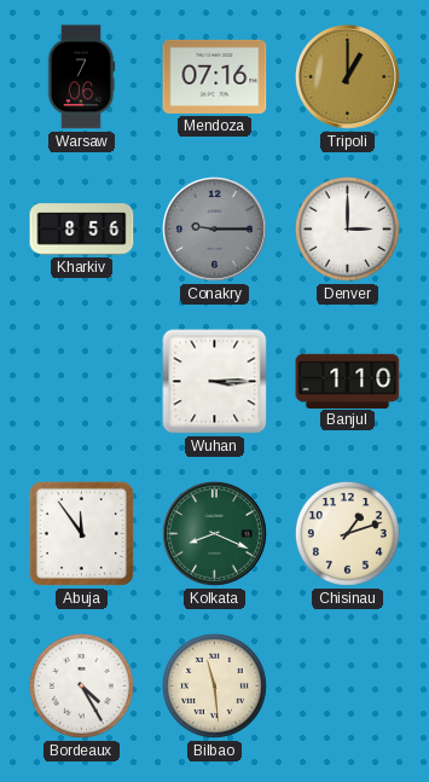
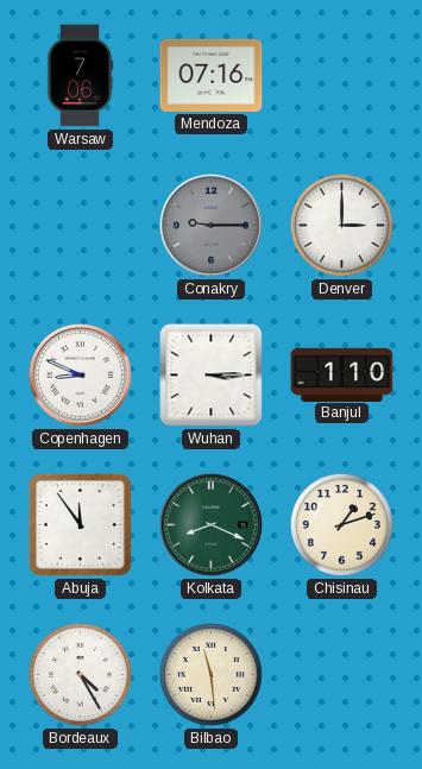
Tripoli: 1:00 -> none
Kharkiv: 8:56 -> none
Copenhagen: none -> 8:49
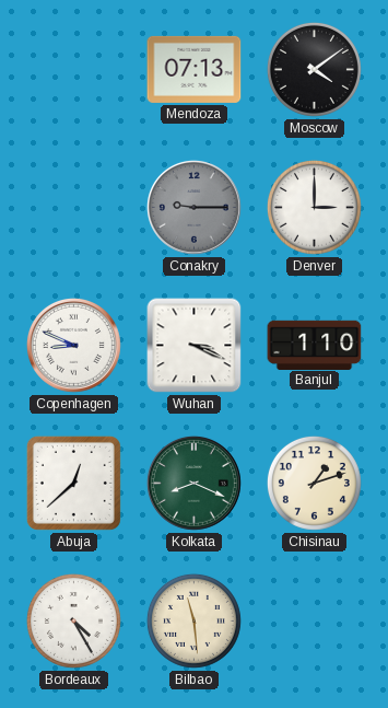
Warsaw: 7:06 -> none
Mendoza: 07:16 -> 07:13
Moscow: none -> 4:09
Wuhan: 3:15 -> 3:19
Abuja: 11:54 -> 12:38
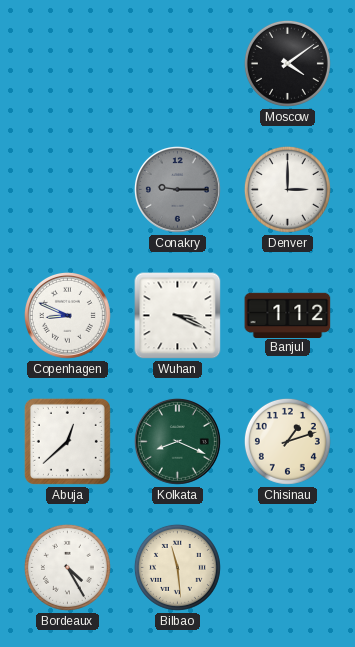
Mendoza: 07:13 -> none
Banjul: 1:10 -> 1:12
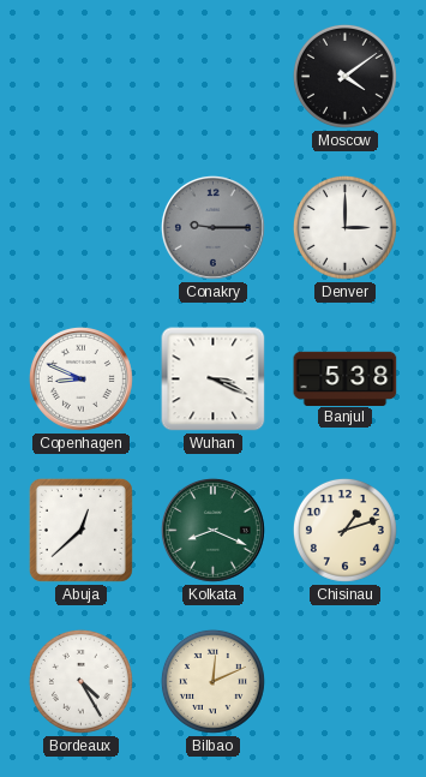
Banjul: 1:12 -> 5:38
Bilbao: 11:29 -> 12:11
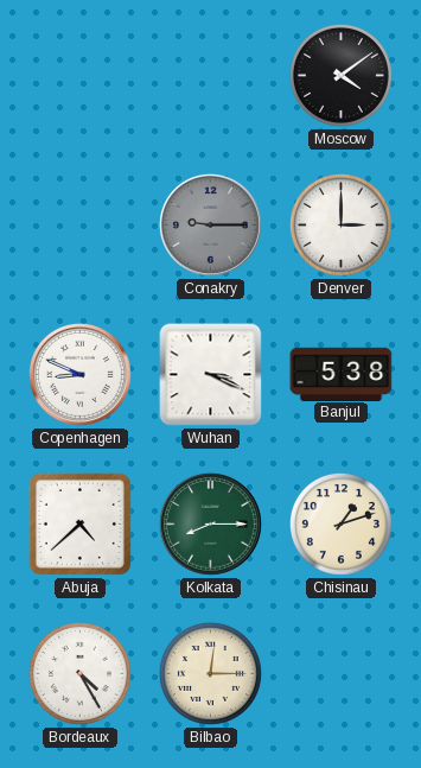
Abuja: 12:38 -> 4:38
Kolkata: 8:19 -> 8:15
Bilbao: 12:11 -> 12:15
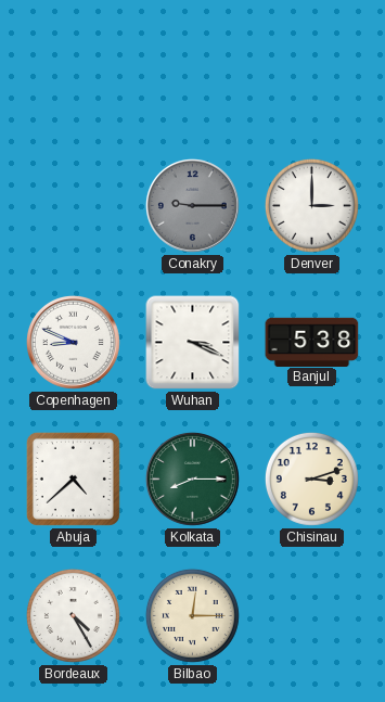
Moscow: 4:09 -> none
Chisinau: 1:12 -> 3:12
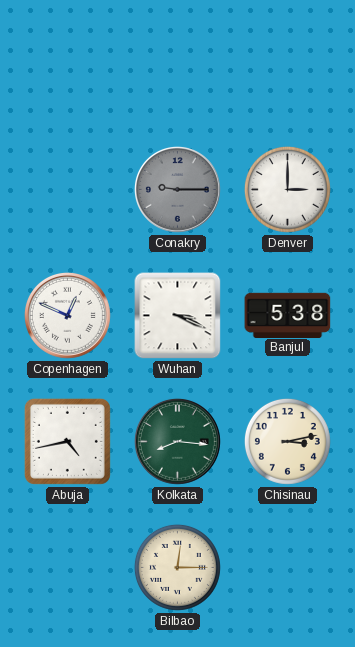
Copenhagen: 8:49 -> 12:49
Abuja: 4:38 -> 4:43
Kolkata: 8:15 -> 8:16
Chisinau: 3:12 -> 3:13
Bordeaux: 4:25 -> none
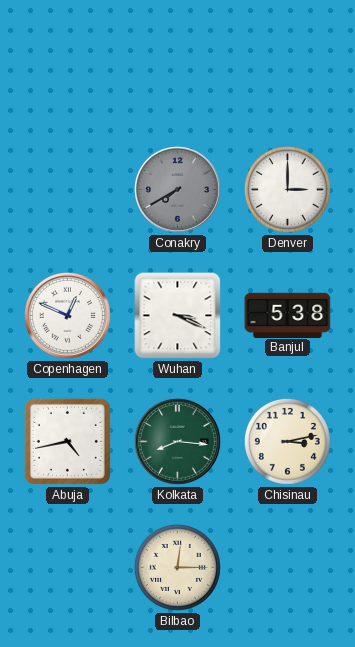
Conakry: 9:15 -> 7:40
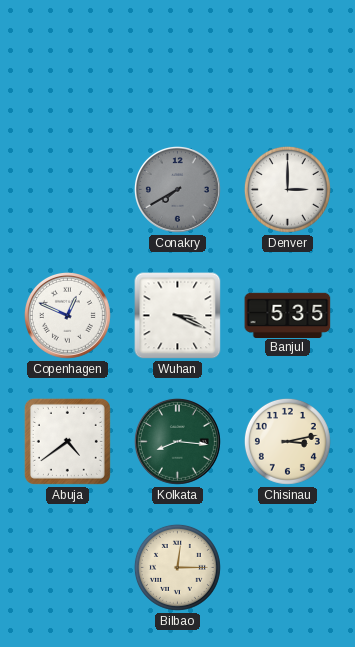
Banjul: 5:38 -> 5:35
Abuja: 4:43 -> 4:39
